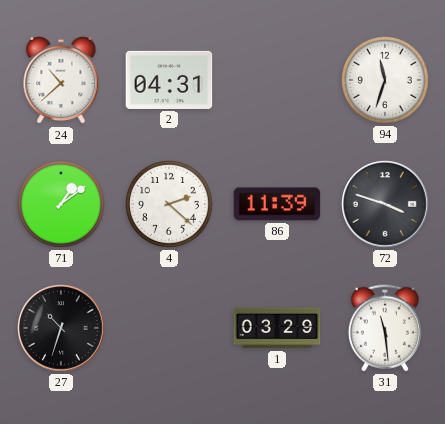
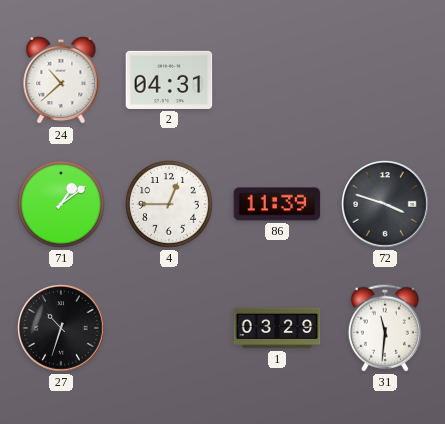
94: 11:33 -> none
4: 2:22 -> 12:45
31: 11:29 -> 11:31
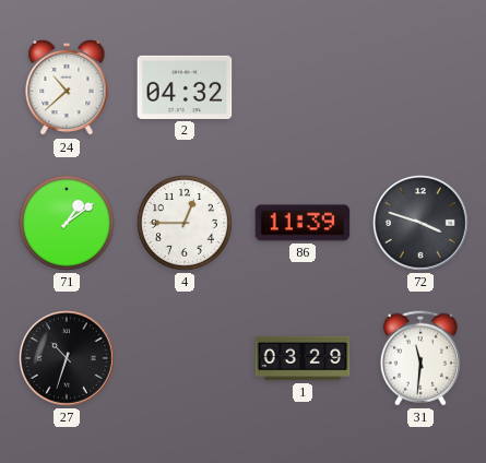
2: 04:31 -> 04:32
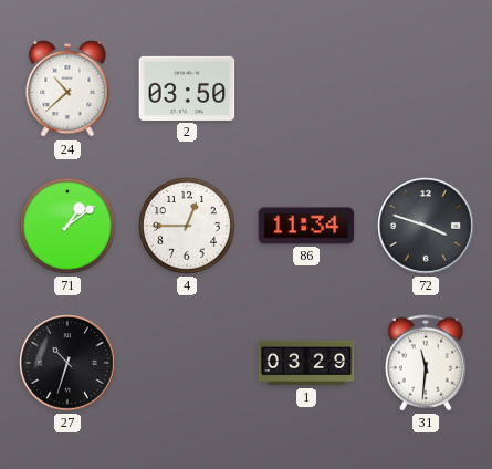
2: 04:32 -> 03:50
86: 11:39 -> 11:34
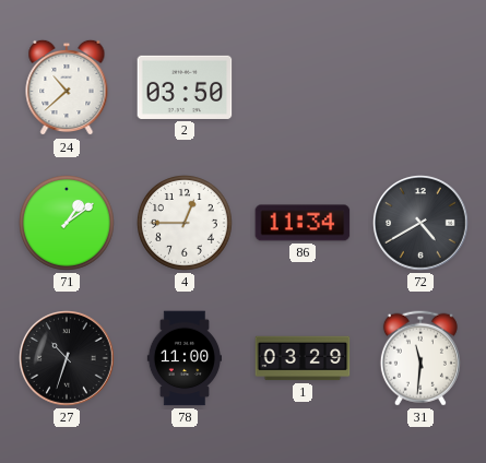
72: 3:48 -> 4:40
78: none -> 11:00
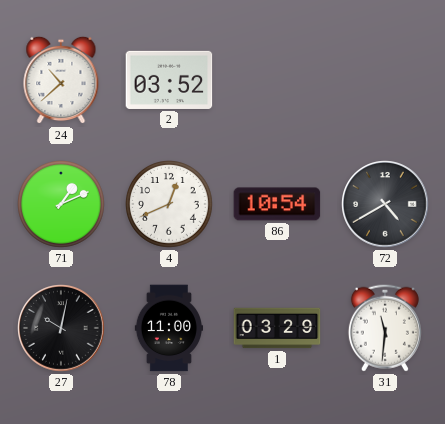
2: 03:50 -> 03:52
71: 1:09 -> 1:11
4: 12:45 -> 12:41
86: 11:34 -> 10:54
27: 10:33 -> 10:02
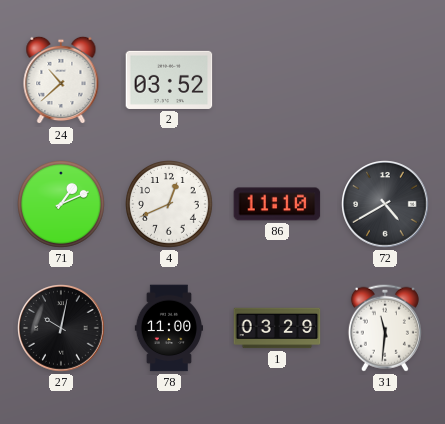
86: 10:54 -> 11:10
